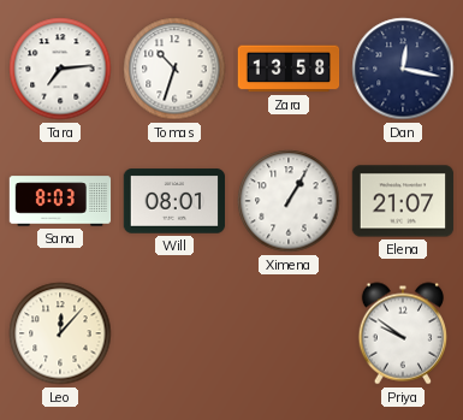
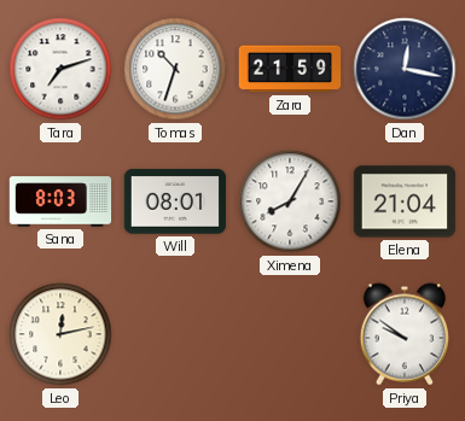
Tara: 7:14 -> 7:12
Zara: 13:58 -> 21:59
Ximena: 1:05 -> 8:05
Elena: 21:07 -> 21:04
Leo: 12:07 -> 12:13
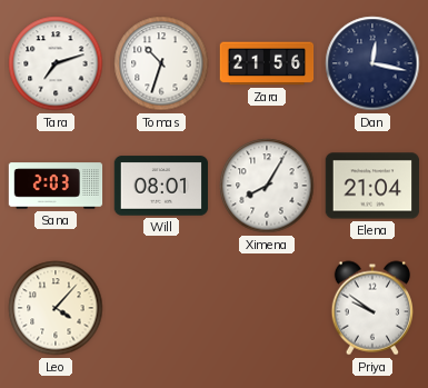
Zara: 21:59 -> 21:56
Sana: 8:03 -> 2:03
Leo: 12:13 -> 4:07
